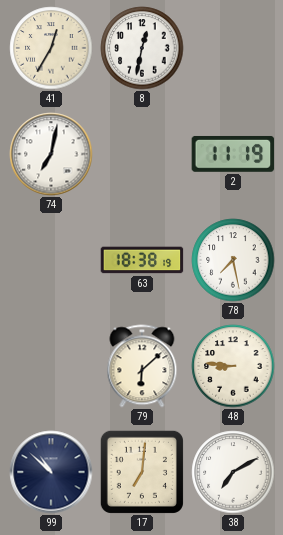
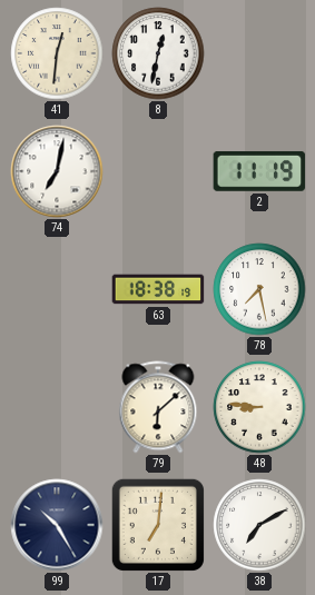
41: 12:35 -> 12:31
99: 10:52 -> 10:25
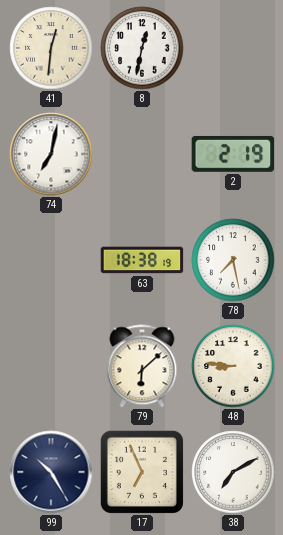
2: 11:19 -> 2:19
17: 7:01 -> 6:56
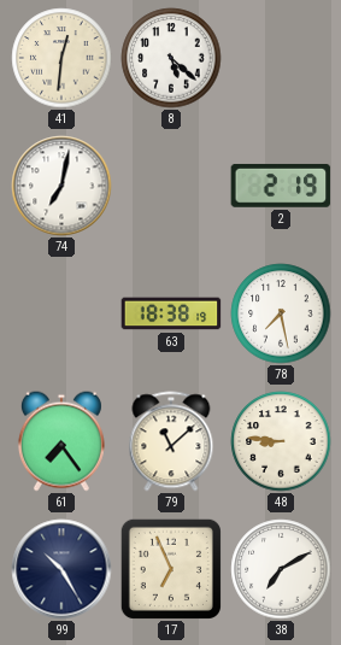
8: 12:32 -> 5:22
61: none -> 7:24
79: 6:08 -> 11:08
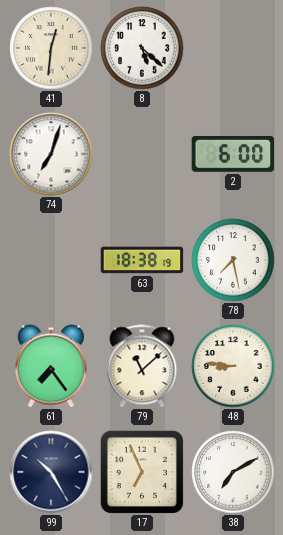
74: 7:02 -> 7:03
2: 2:19 -> 6:00
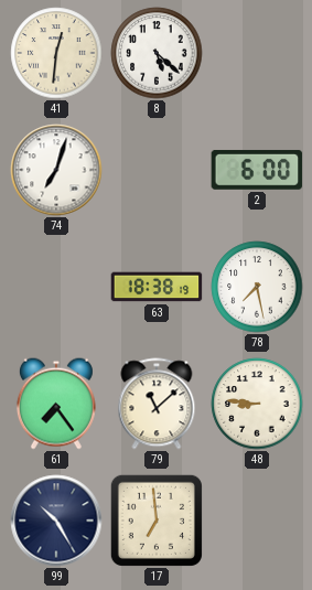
17: 6:56 -> 6:59
38: 7:10 -> none
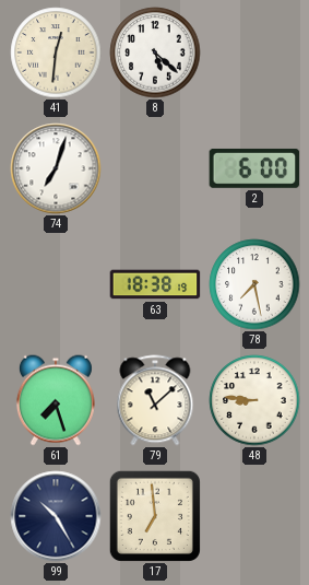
61: 7:24 -> 7:27
